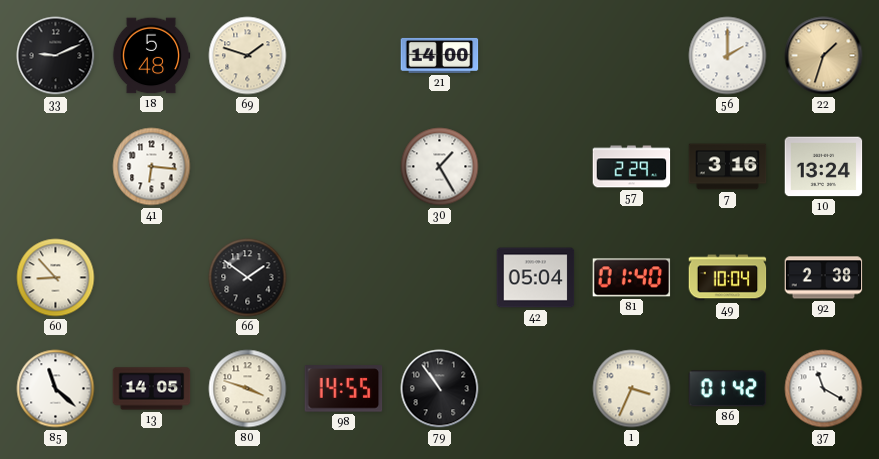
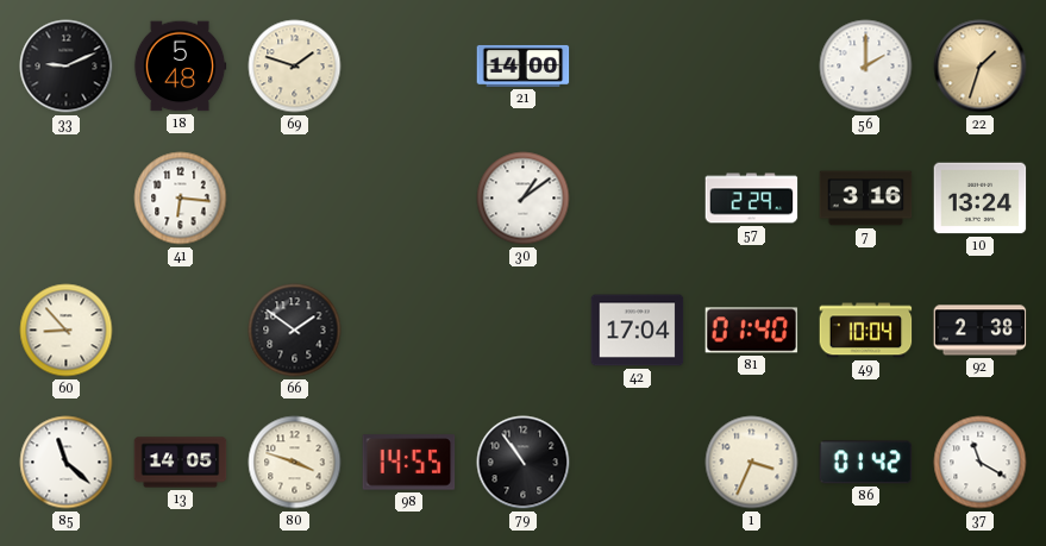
30: 1:25 -> 1:09
42: 05:04 -> 17:04
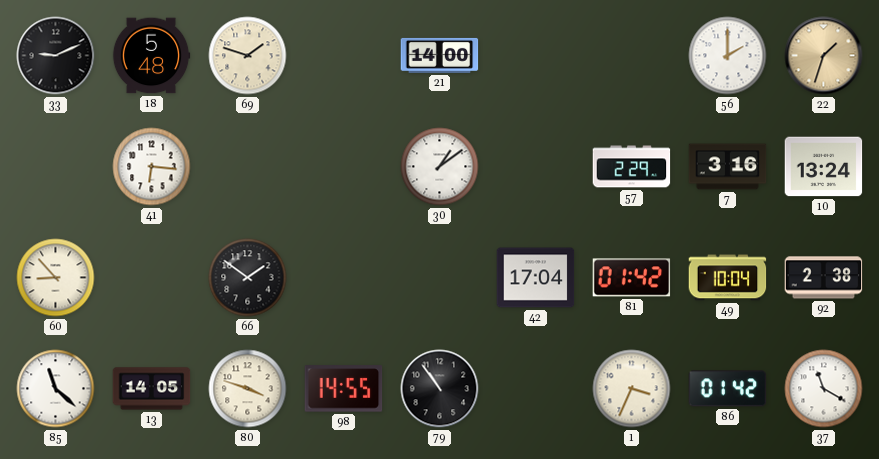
81: 01:40 -> 01:42
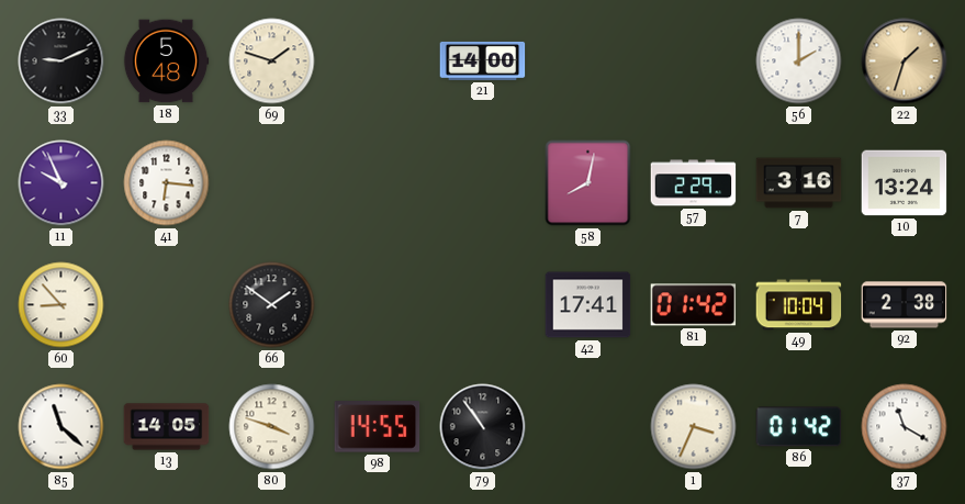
11: none -> 9:56
30: 1:09 -> none
58: none -> 8:02
42: 17:04 -> 17:41
